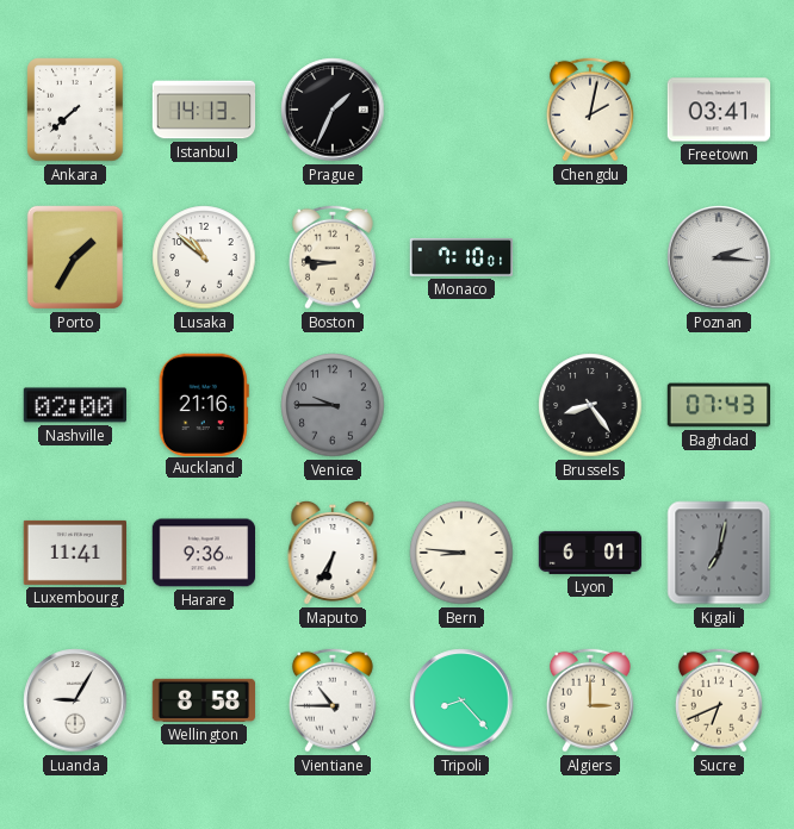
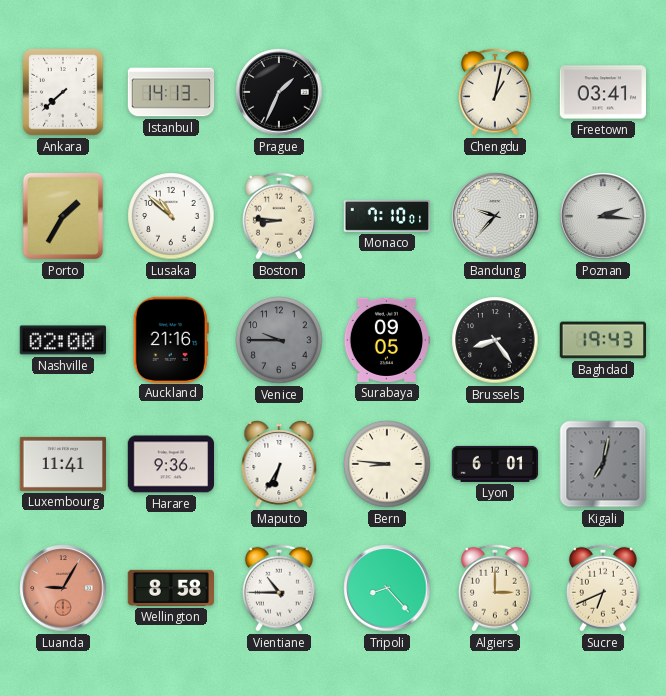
Chengdu: 2:02 -> 1:02
Bandung: none -> 9:37
Surabaya: none -> 09:05
Baghdad: 07:43 -> 19:43
Luanda dial: white -> salmon
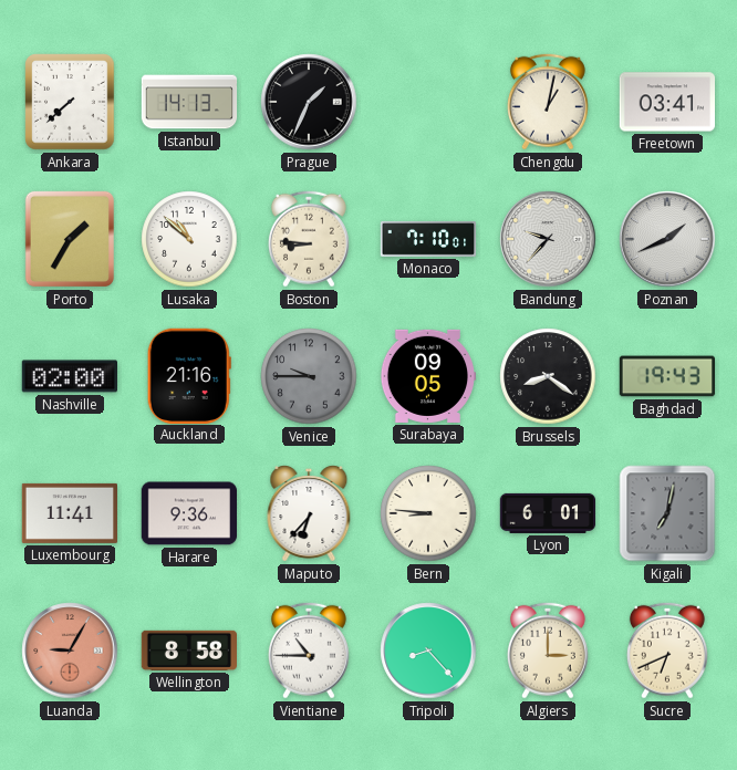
Poznan: 2:16 -> 1:41
Brussels: 8:24 -> 8:21
Maputo: 6:35 -> 6:37
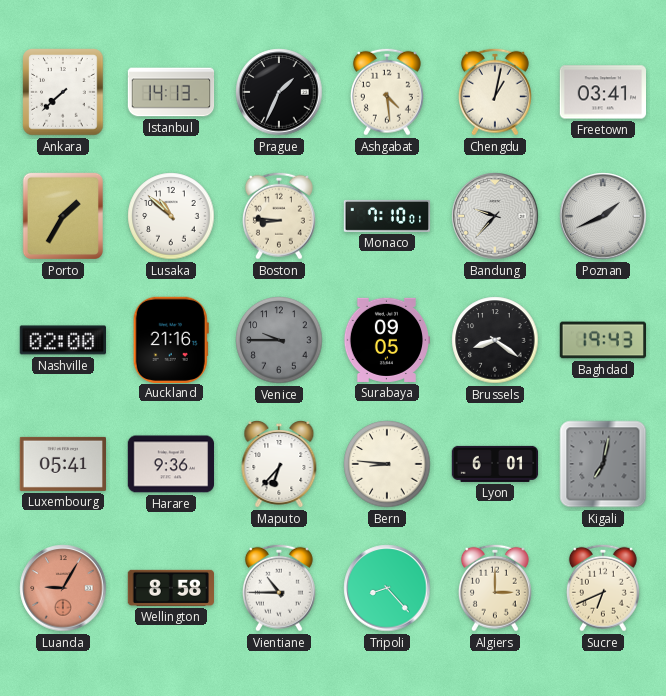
Ashgabat: none -> 4:29
Luxembourg: 11:41 -> 05:41
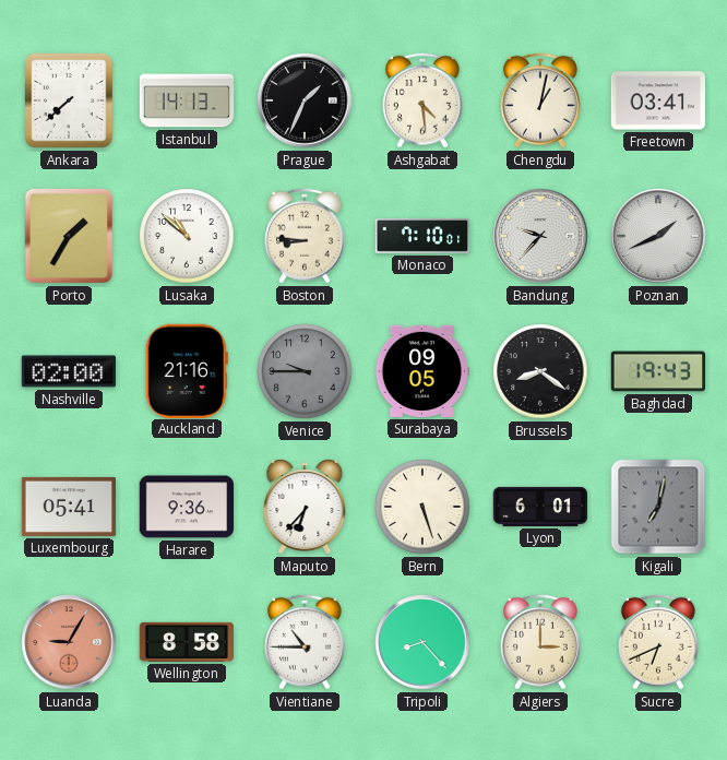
Bern: 8:46 -> 5:27
